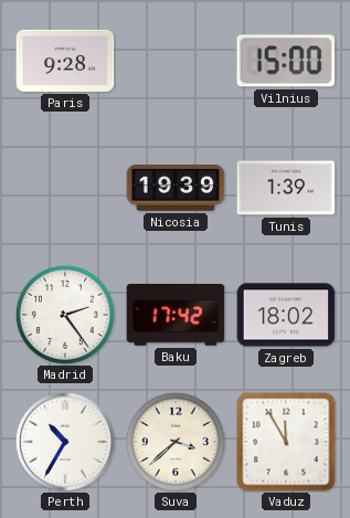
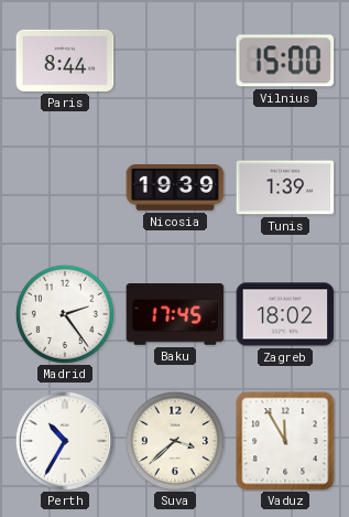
Paris: 9:28 -> 8:44
Baku: 17:42 -> 17:45
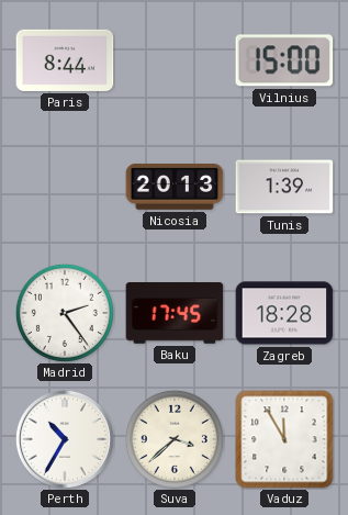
Nicosia: 19:39 -> 20:13
Zagreb: 18:02 -> 18:28
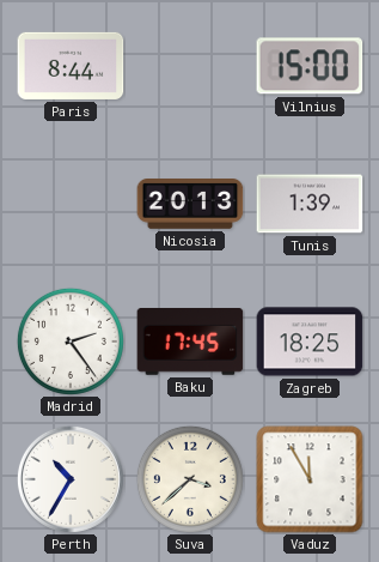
Zagreb: 18:28 -> 18:25
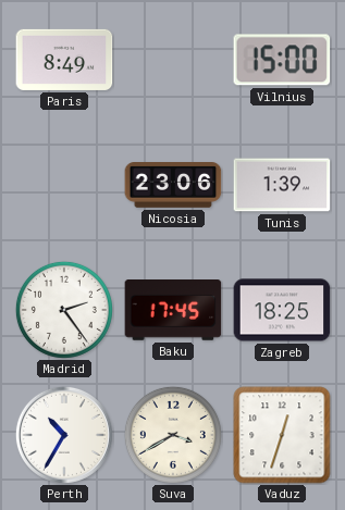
Paris: 8:44 -> 8:49
Nicosia: 20:13 -> 23:06
Suva: 3:38 -> 3:40
Vaduz: 11:55 -> 12:33
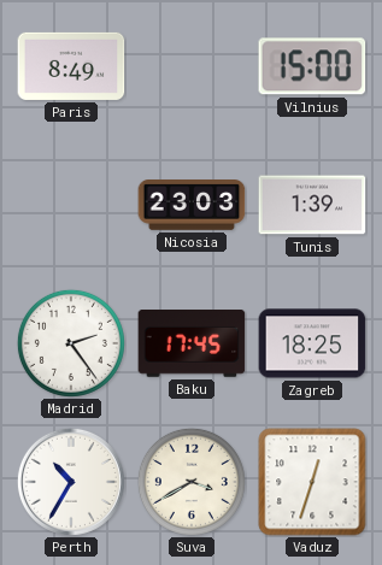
Nicosia: 23:06 -> 23:03
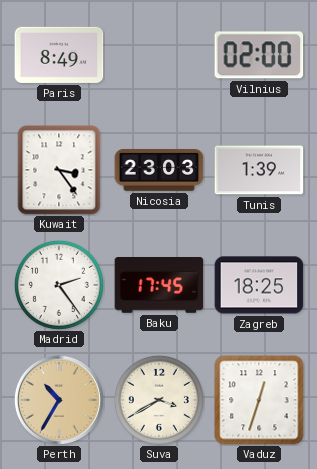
Vilnius: 15:00 -> 02:00
Kuwait: none -> 3:24
Perth dial: white -> champagne
